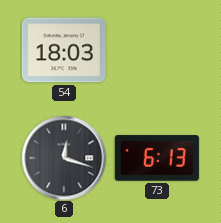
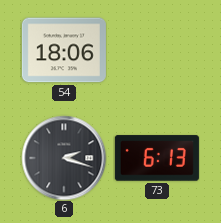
54: 18:03 -> 18:06
6: 12:18 -> 2:18
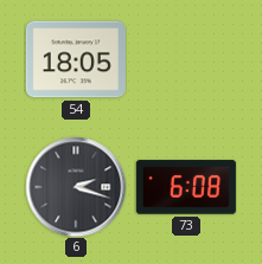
54: 18:06 -> 18:05
73: 6:13 -> 6:08
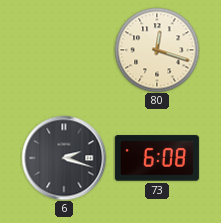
54: 18:05 -> none
80: none -> 12:18
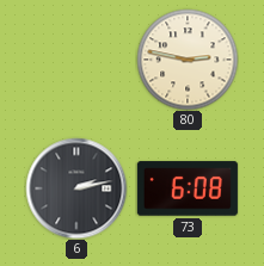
80: 12:18 -> 2:47
6: 2:18 -> 2:13
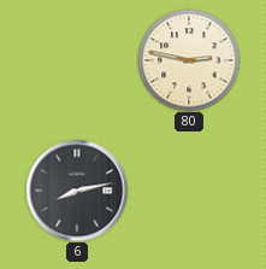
6: 2:13 -> 8:13
73: 6:08 -> none
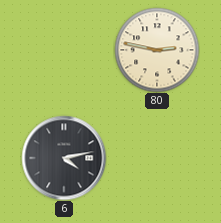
6: 8:13 -> 4:13
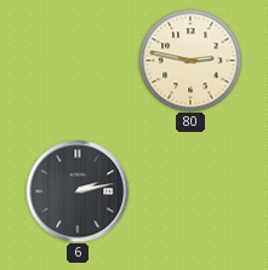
6: 4:13 -> 2:13
